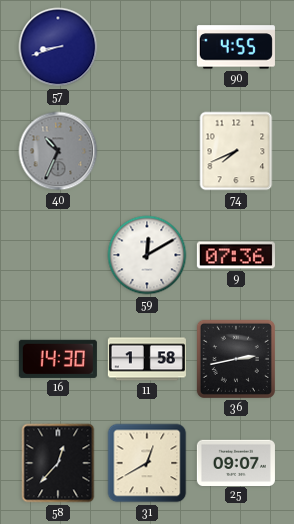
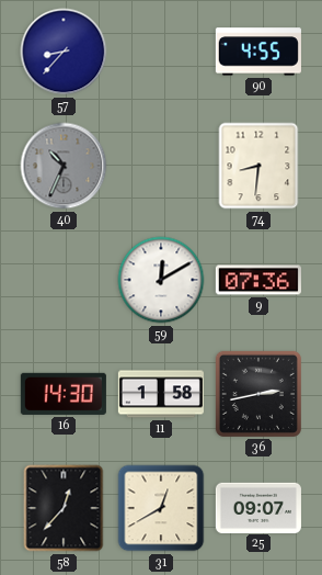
57: 8:42 -> 8:37
74: 7:41 -> 8:31
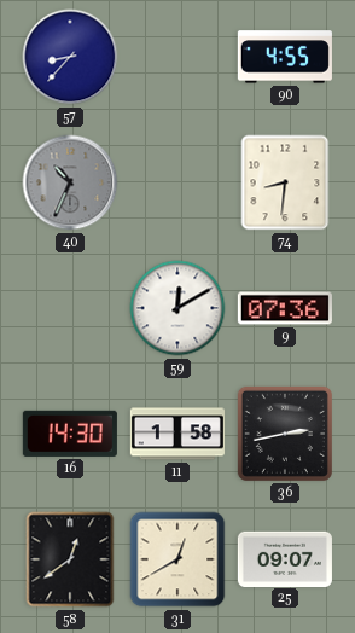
58: 12:37 -> 12:39
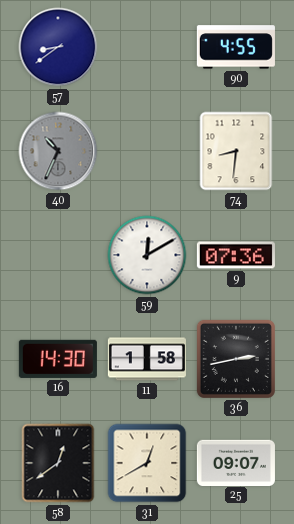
57: 8:37 -> 8:39
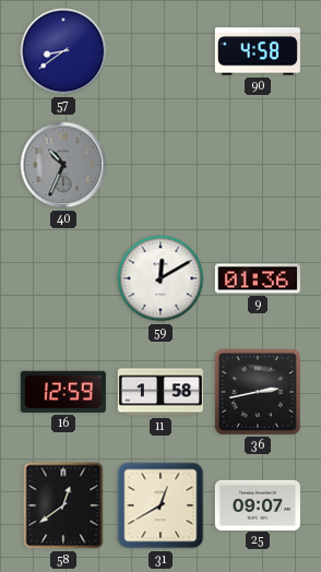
90: 4:55 -> 4:58
74: 8:31 -> none
9: 07:36 -> 01:36
16: 14:30 -> 12:59
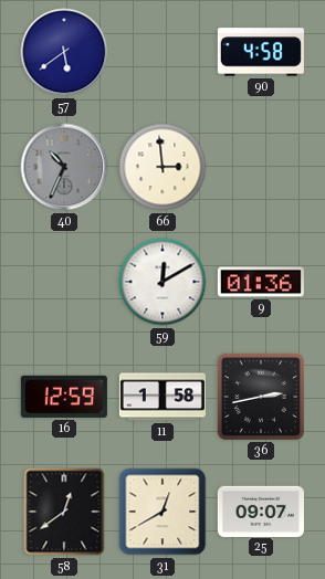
57: 8:39 -> 5:39
66: none -> 2:59
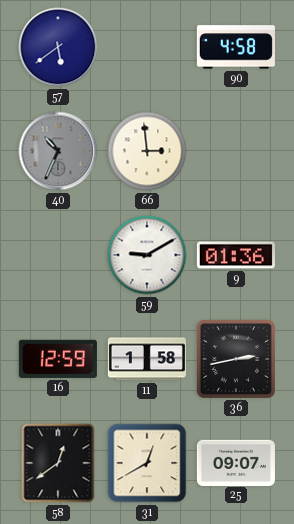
59: 12:10 -> 9:10
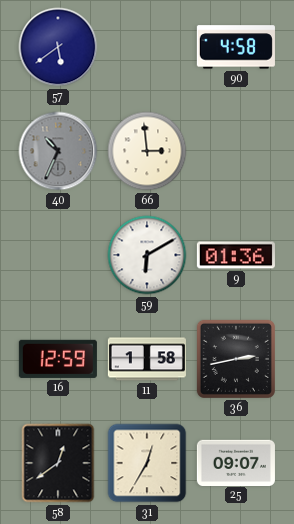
59: 9:10 -> 6:10
31: 12:40 -> 12:35
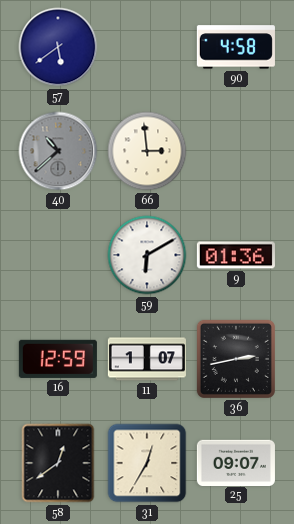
40: 10:34 -> 10:38
11: 1:58 -> 1:07
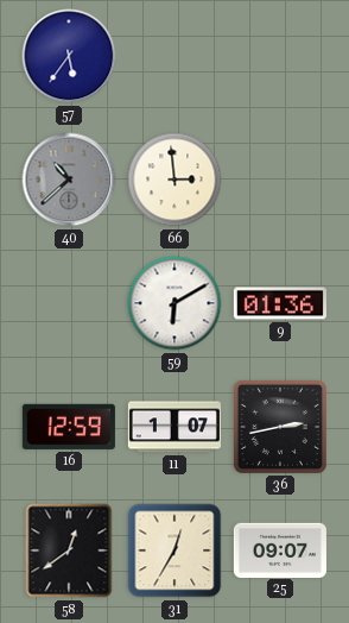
57: 5:39 -> 5:36
90: 4:58 -> none
